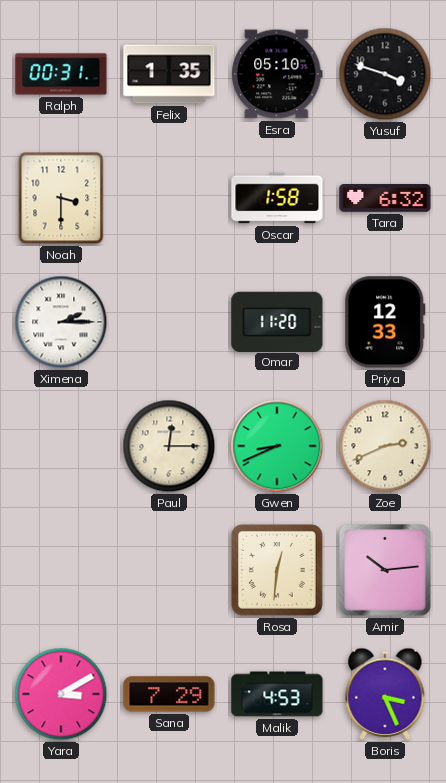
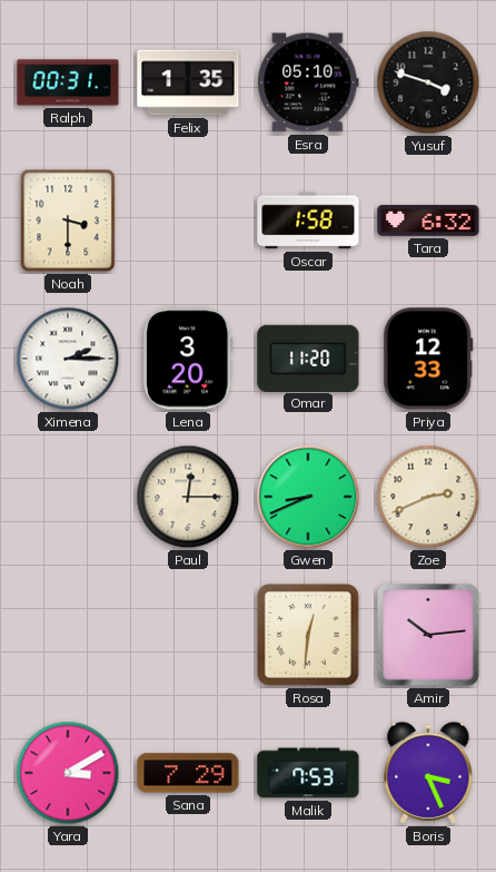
Lena: none -> 3:20
Malik: 4:53 -> 7:53
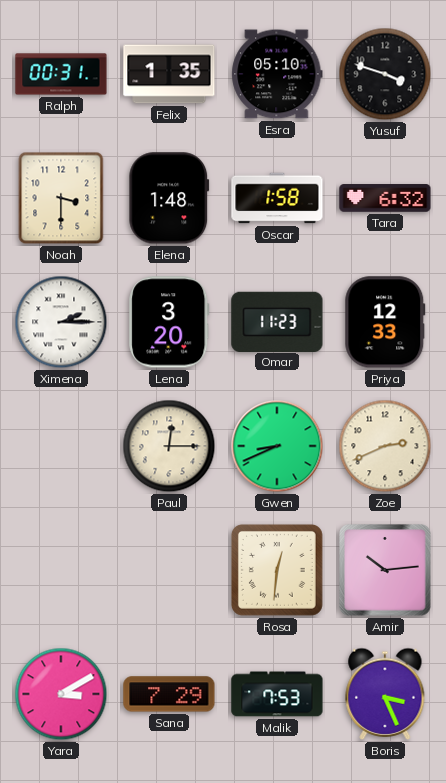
Elena: none -> 1:48
Omar: 11:20 -> 11:23
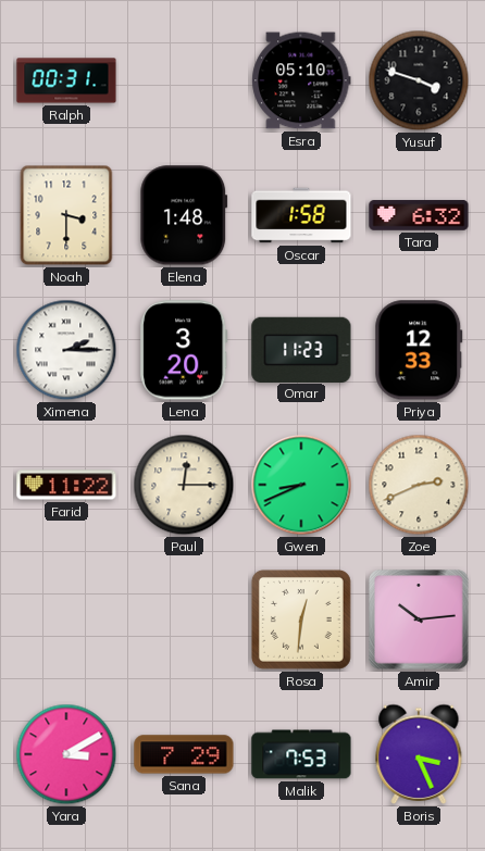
Felix: 1:35 -> none
Farid: none -> 11:22
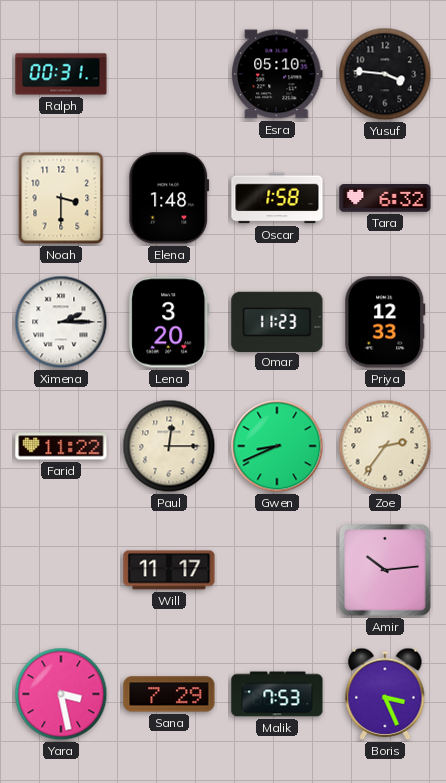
Yusuf: 3:48 -> 3:46
Zoe: 2:41 -> 2:36
Will: none -> 11:17
Rosa: 12:31 -> none
Yara: 3:10 -> 3:28
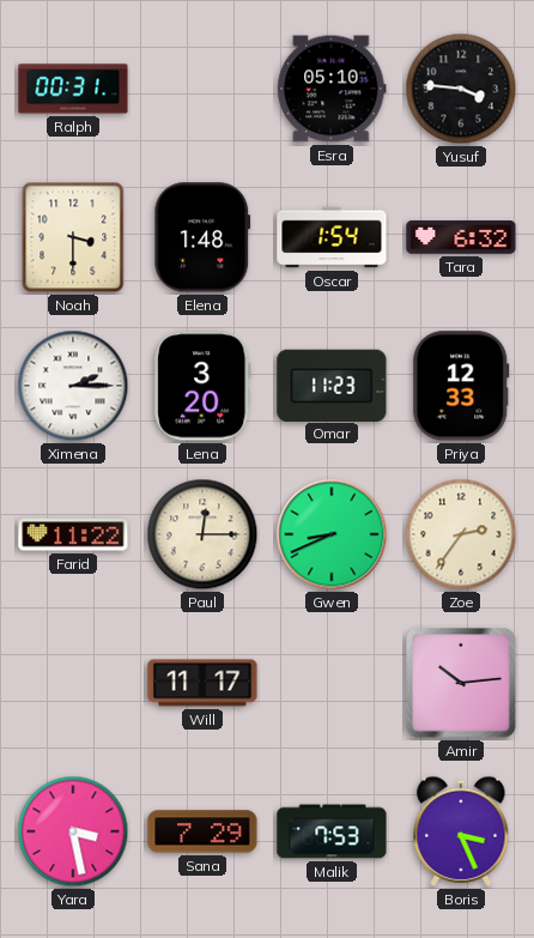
Oscar: 1:58 -> 1:54
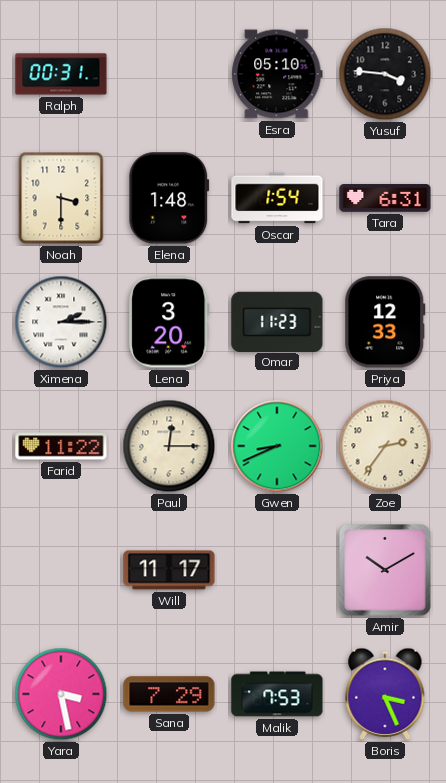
Tara: 6:32 -> 6:31
Amir: 10:14 -> 10:10
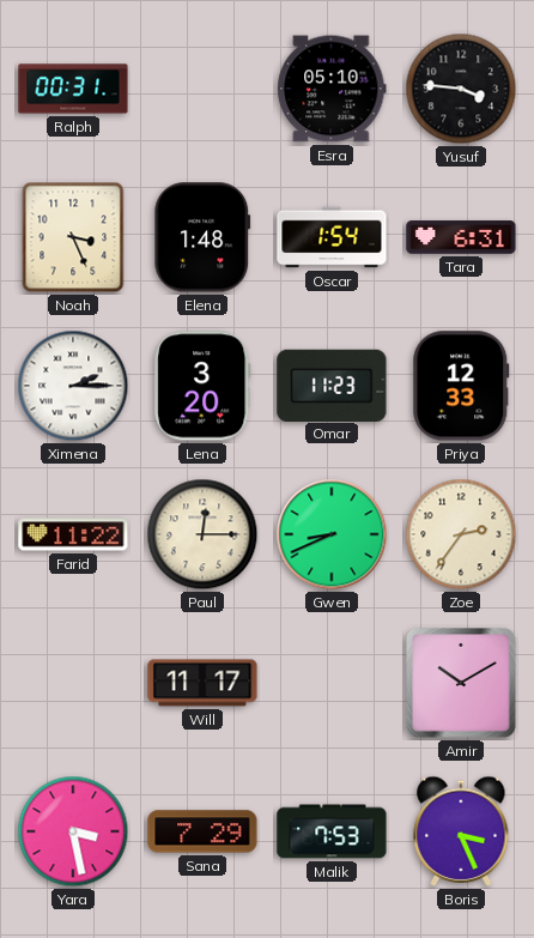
Noah: 3:30 -> 3:26
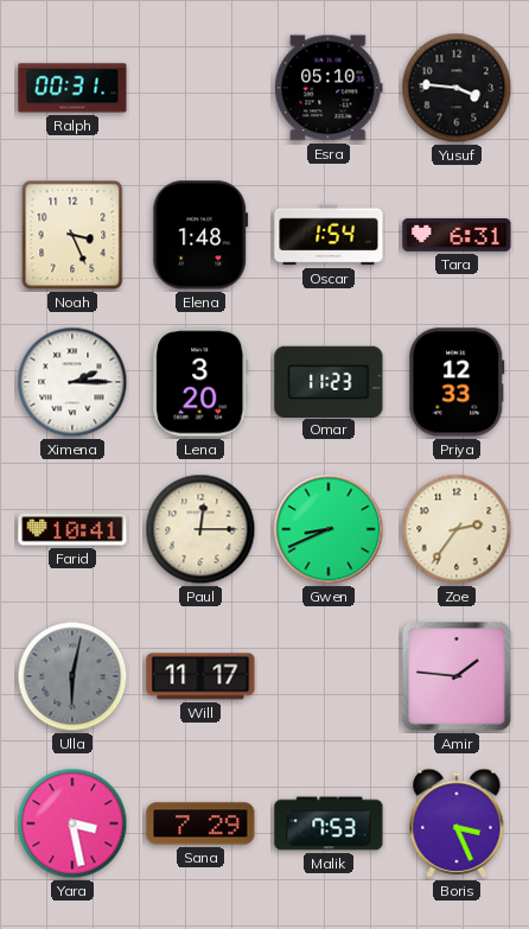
Farid: 11:22 -> 10:41
Ulla: none -> 6:02
Amir: 10:10 -> 1:46
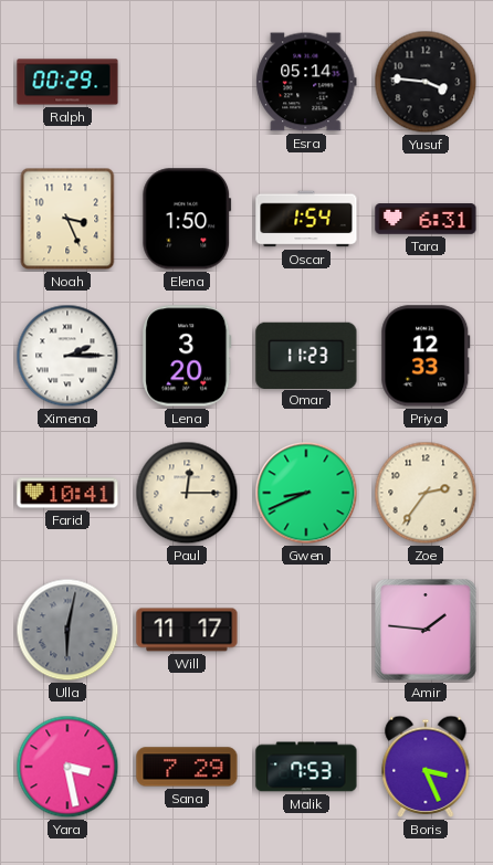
Ralph: 00:31 -> 00:29
Esra: 05:10 -> 05:14
Elena: 1:48 -> 1:50
